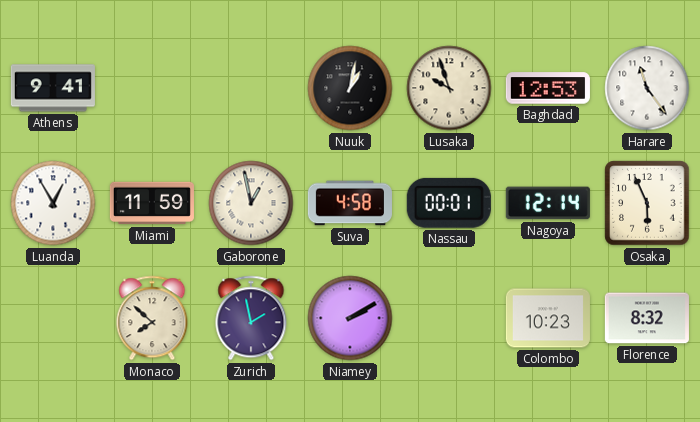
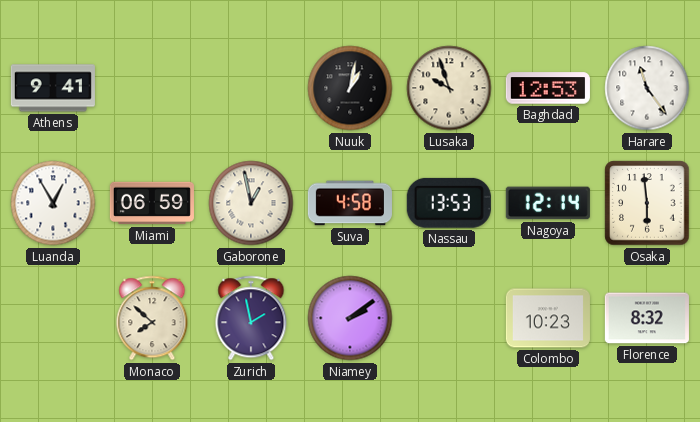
Miami: 11:59 -> 06:59
Nassau: 00:01 -> 13:53
Osaka: 5:56 -> 5:59
Niamey: 2:10 -> 2:09
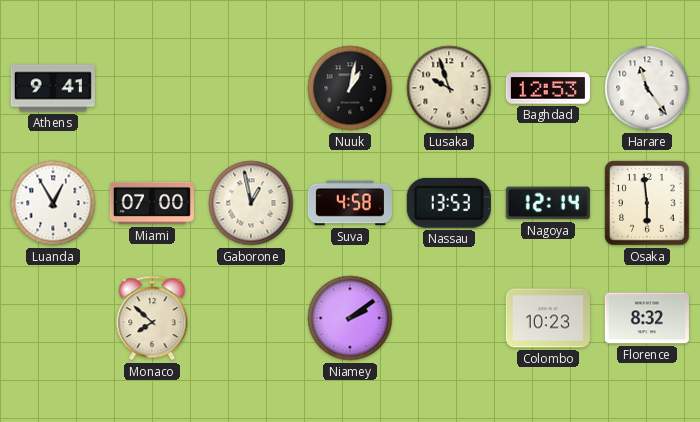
Miami: 06:59 -> 07:00
Zurich: 1:58 -> none
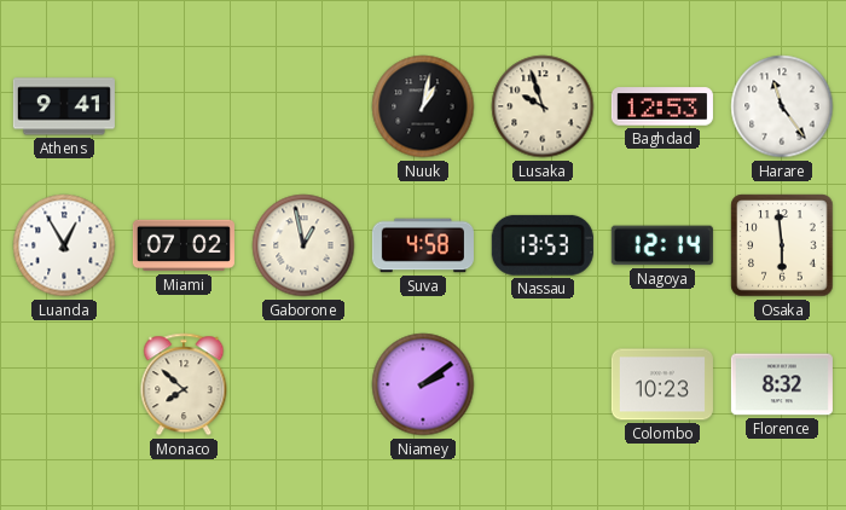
Miami: 07:00 -> 07:02
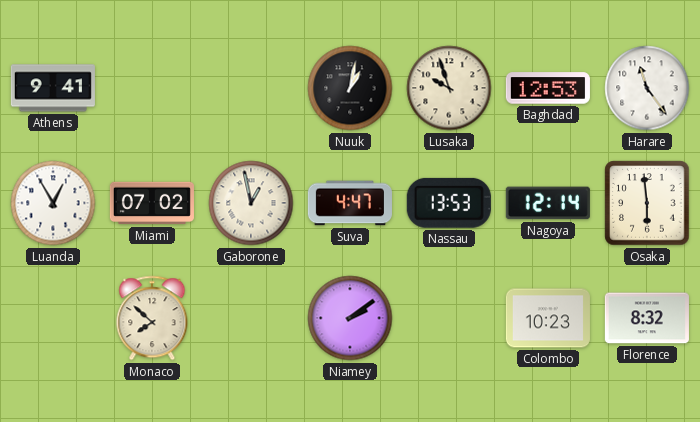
Suva: 4:58 -> 4:47
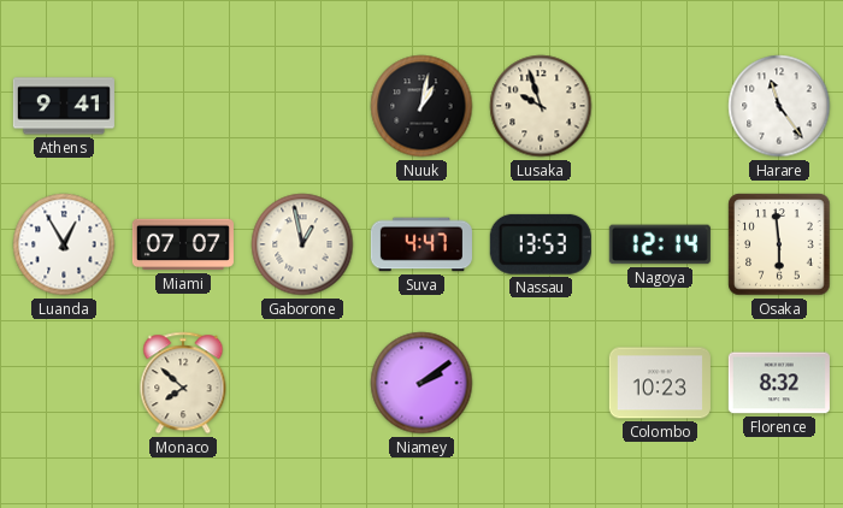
Baghdad: 12:53 -> none
Miami: 07:02 -> 07:07
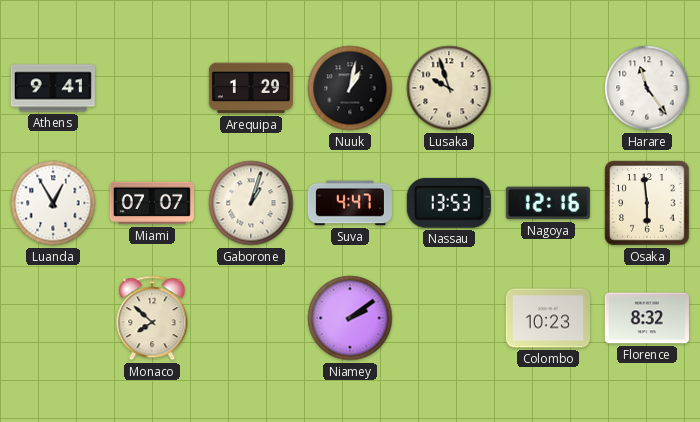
Arequipa: none -> 1:29
Gaborone: 12:58 -> 1:03
Nagoya: 12:14 -> 12:16
